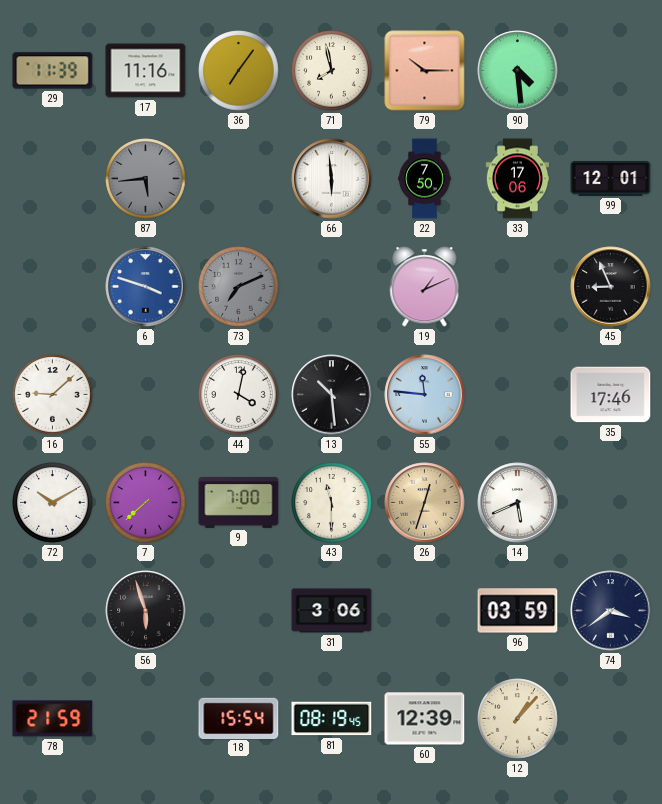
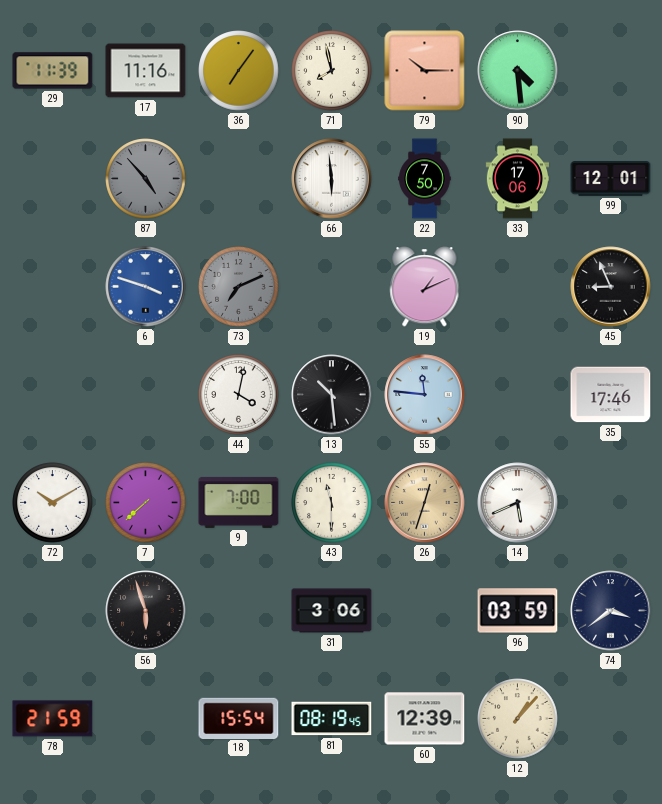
87: 5:44 -> 4:53
16: 9:08 -> none
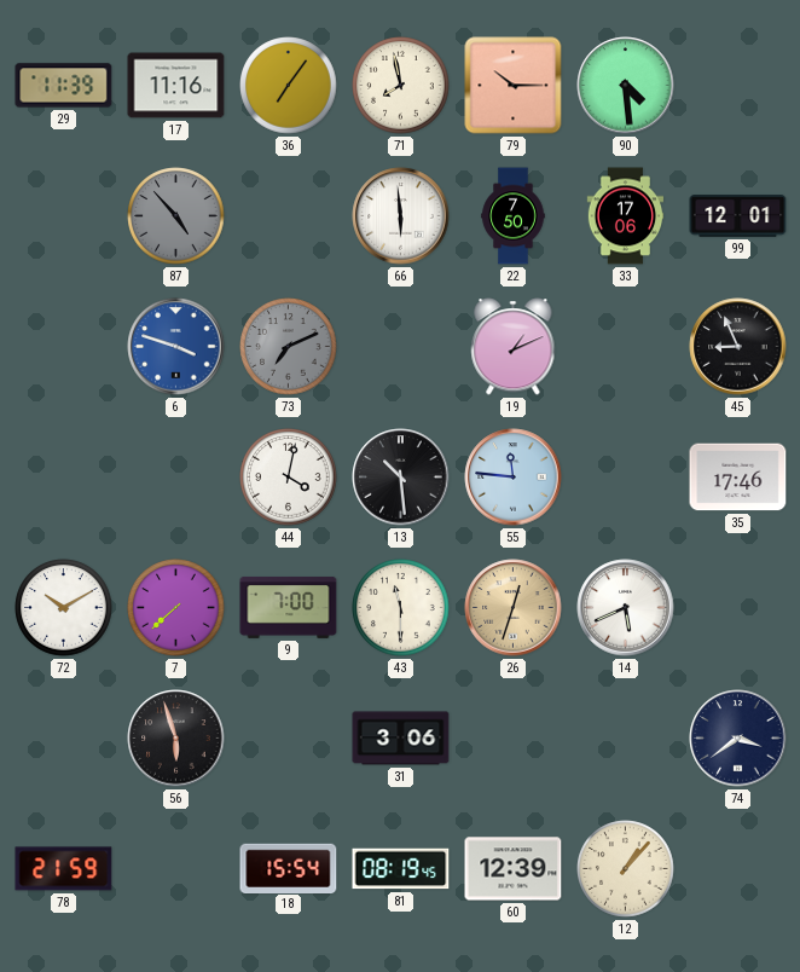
96: 03:59 -> none
